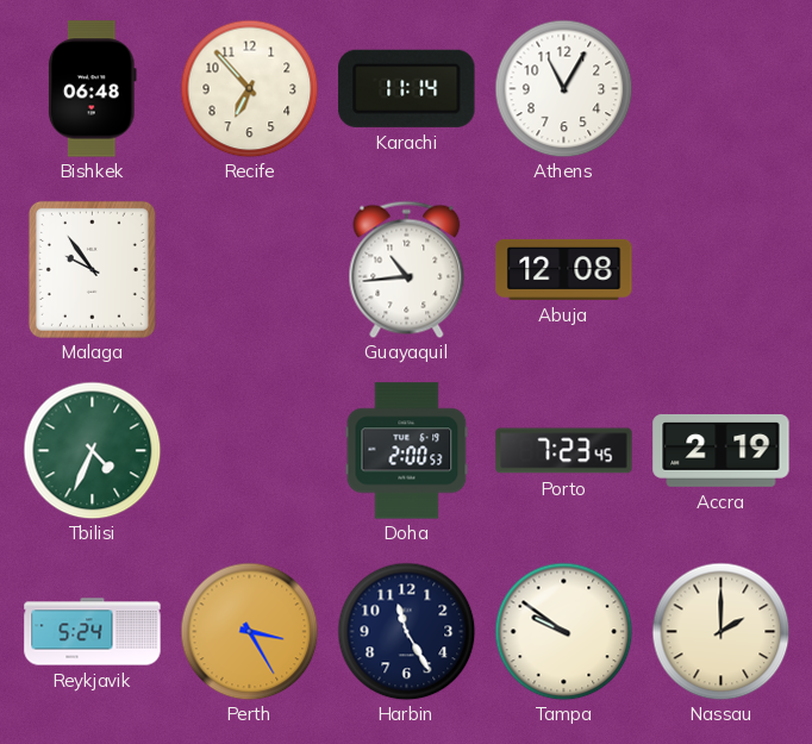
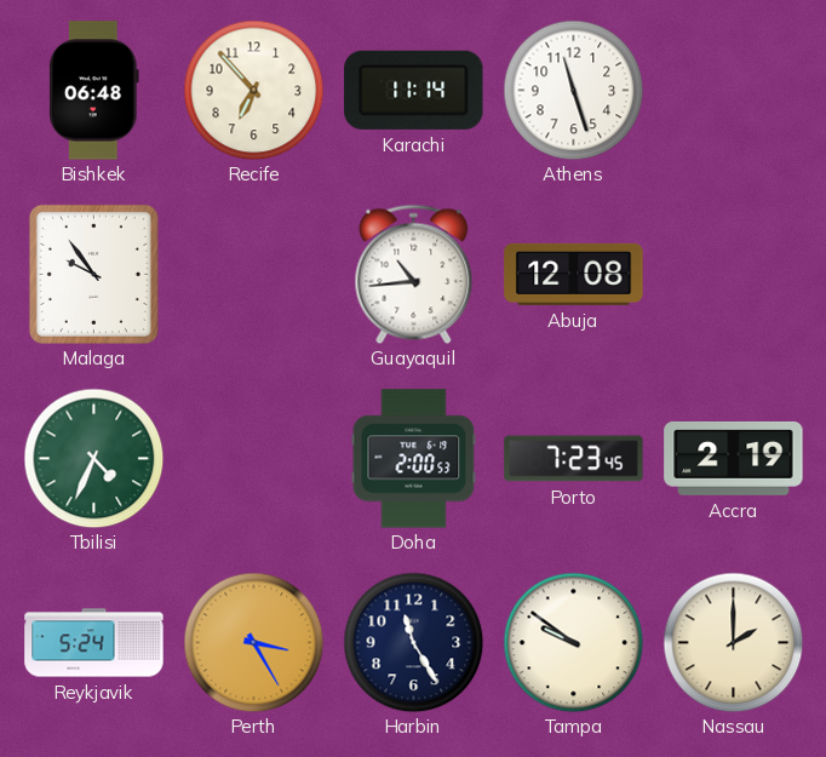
Athens: 11:05 -> 11:27
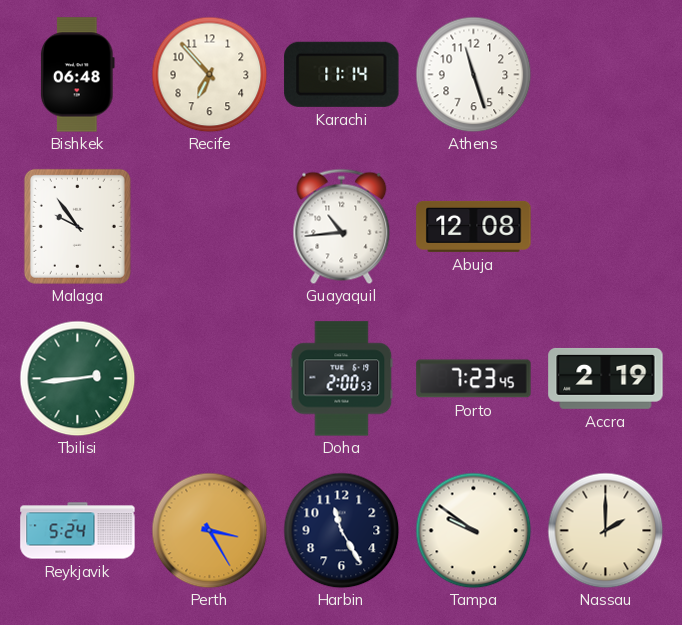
Tbilisi: 4:34 -> 2:44
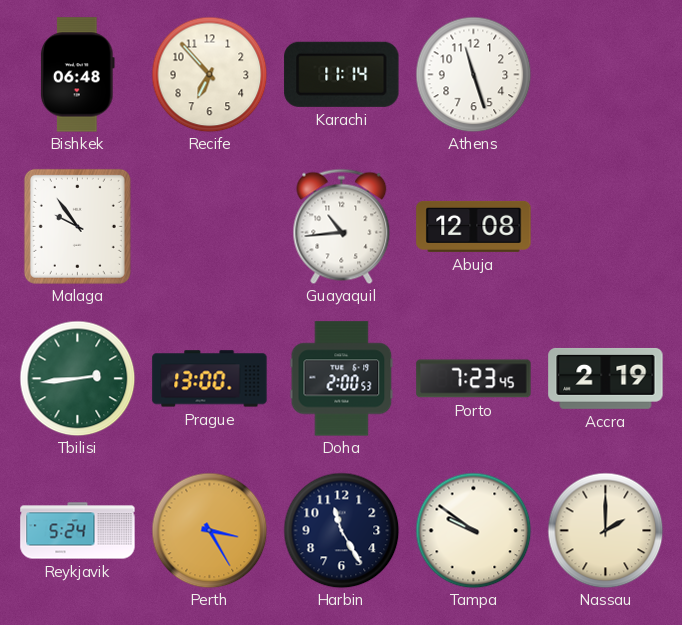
Prague: none -> 13:00
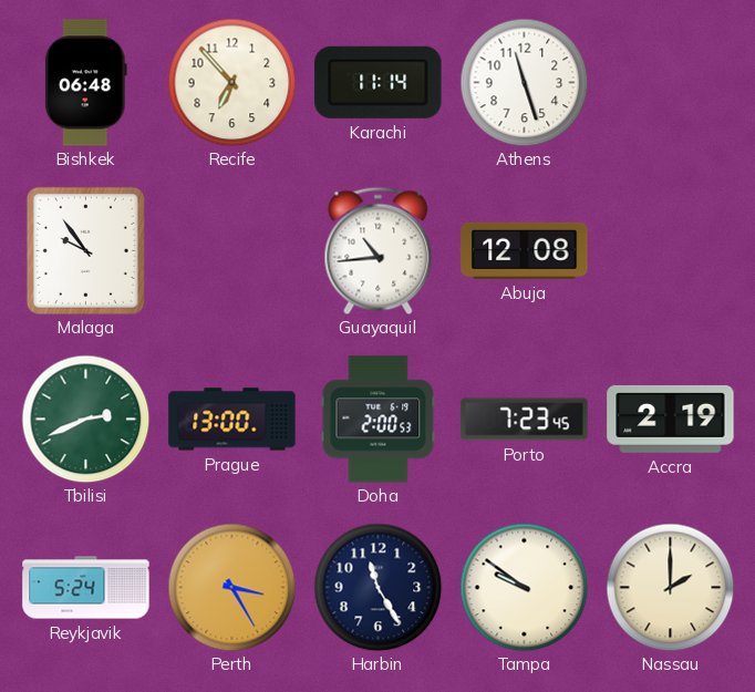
Tbilisi: 2:44 -> 2:41
